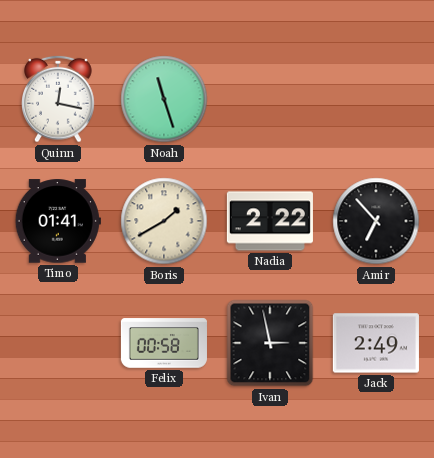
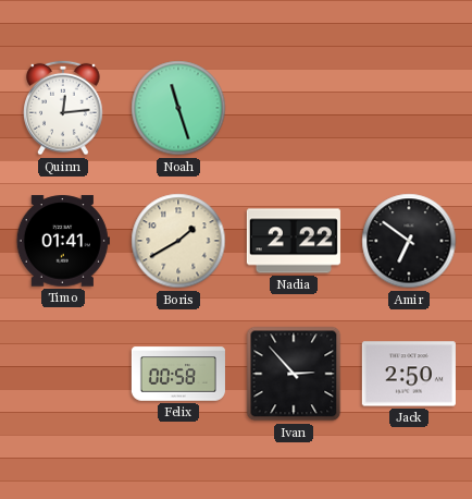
Quinn: 12:17 -> 12:14
Amir: 6:53 -> 6:51
Ivan: 2:58 -> 2:53
Jack: 2:49 -> 2:50
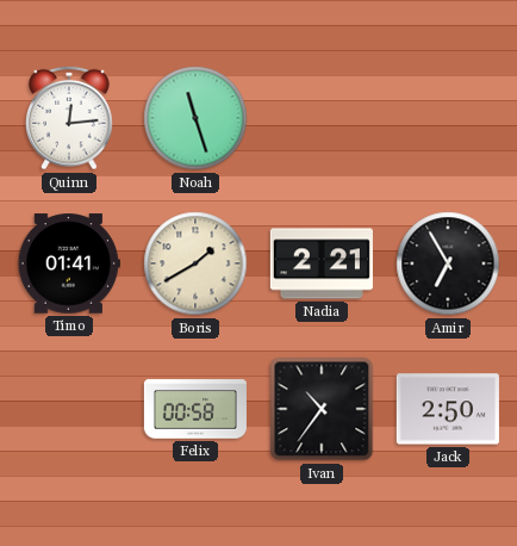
Nadia: 2:22 -> 2:21
Amir: 6:51 -> 6:55
Ivan: 2:53 -> 10:36
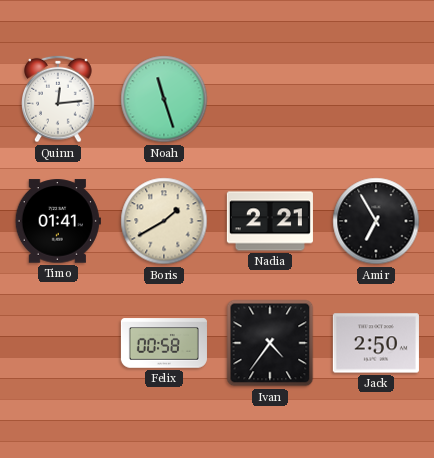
Ivan: 10:36 -> 4:36
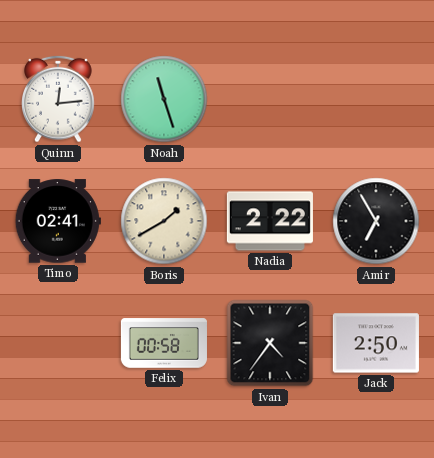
Timo: 01:41 -> 02:41
Nadia: 2:21 -> 2:22
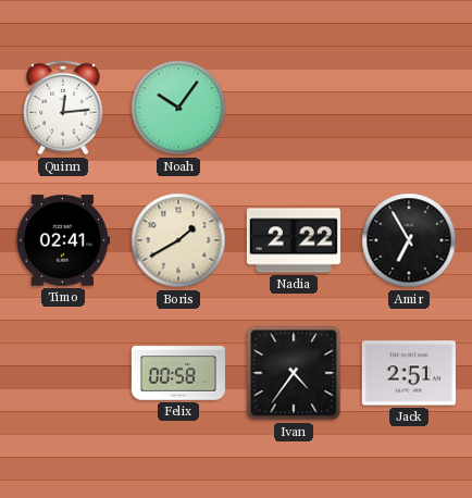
Noah: 11:27 -> 10:06
Jack: 2:50 -> 2:51
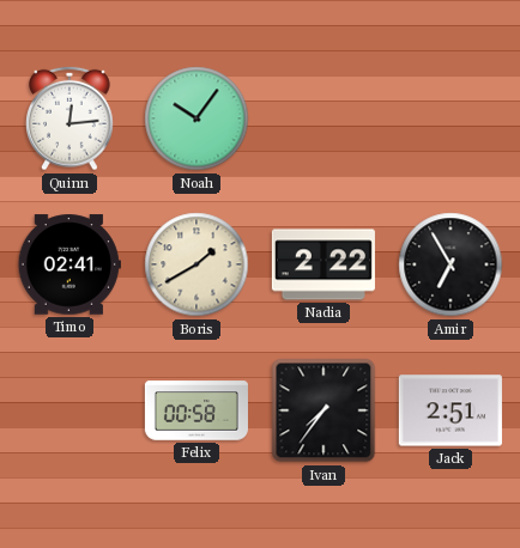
Ivan: 4:36 -> 7:36
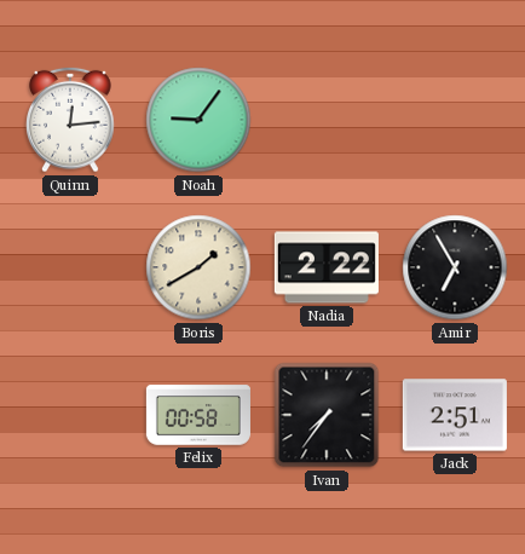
Noah: 10:06 -> 9:06
Timo: 02:41 -> none
